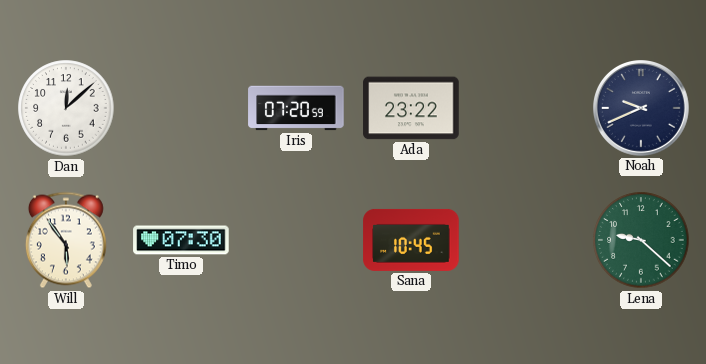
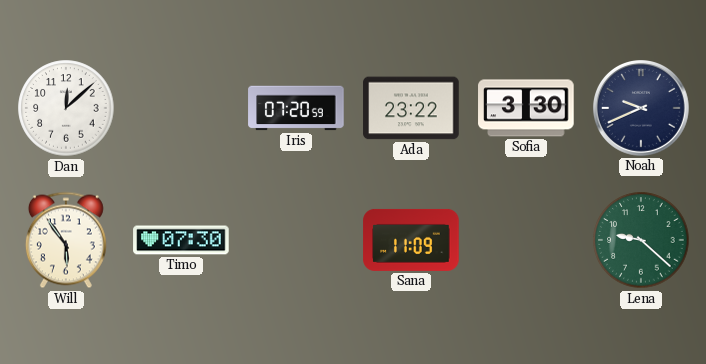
Sofia: none -> 3:30
Sana: 10:45 -> 11:09
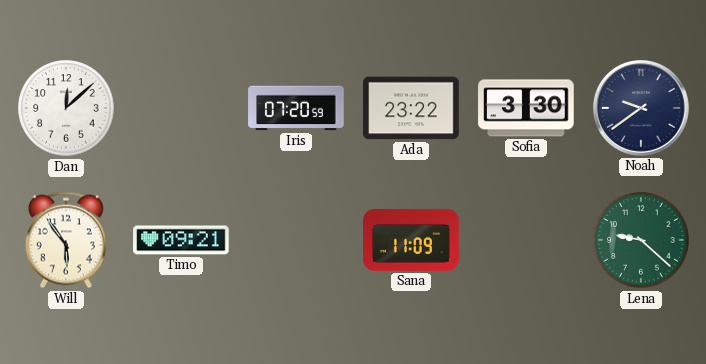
Noah: 9:41 -> 9:39
Timo: 07:30 -> 09:21
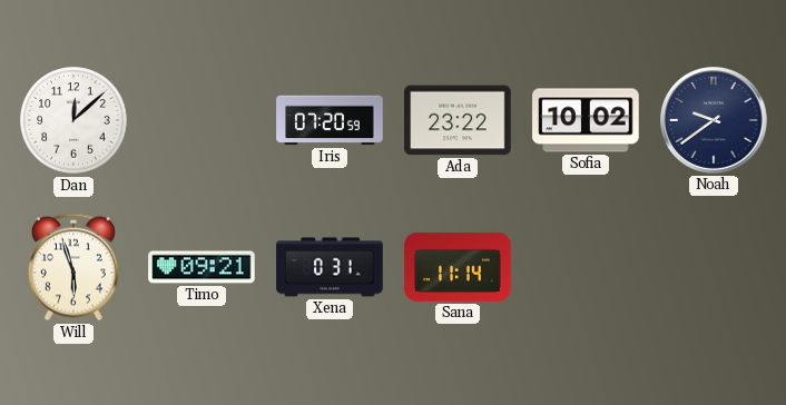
Sofia: 3:30 -> 10:02
Will: 5:54 -> 5:57
Xena: none -> 0:31
Sana: 11:09 -> 11:14
Lena: 9:22 -> none
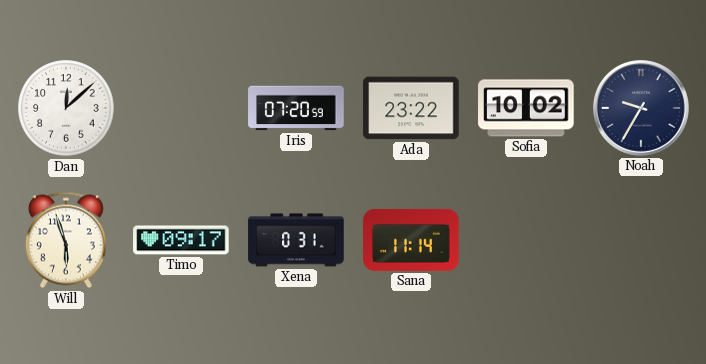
Noah: 9:39 -> 9:35
Timo: 09:21 -> 09:17
